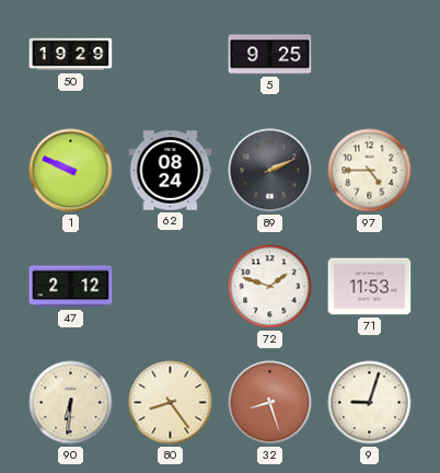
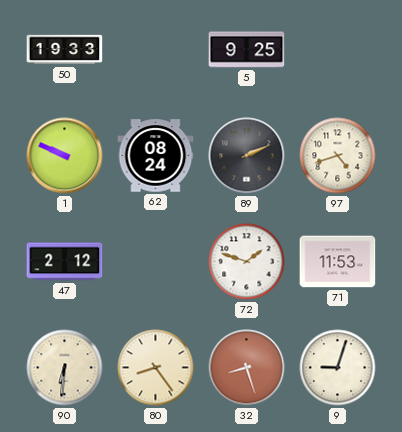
50: 19:29 -> 19:33
97: 4:45 -> 4:42
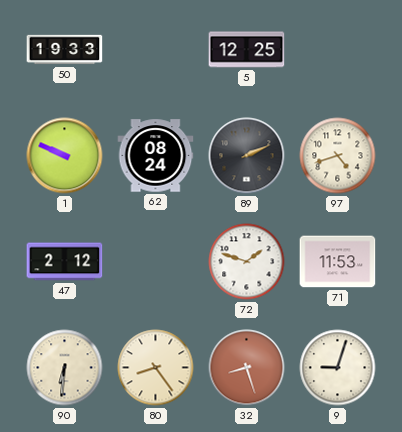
5: 9:25 -> 12:25
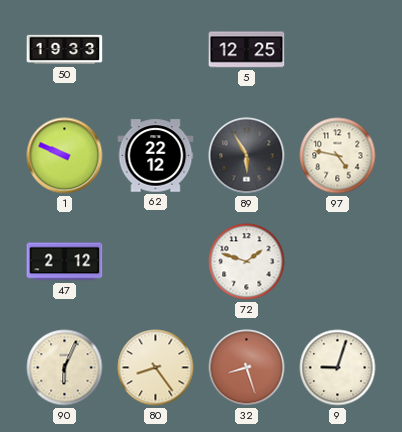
62: 08:24 -> 22:12
89: 2:11 -> 5:55
97: 4:42 -> 4:47
71: 11:53 -> none
90: 6:31 -> 6:04
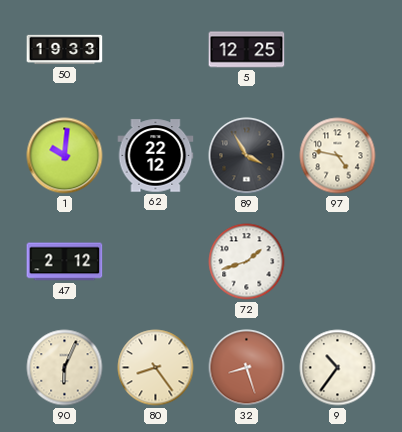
1: 9:49 -> 10:01
89: 5:55 -> 3:55
72: 1:48 -> 1:42
9: 9:03 -> 10:36
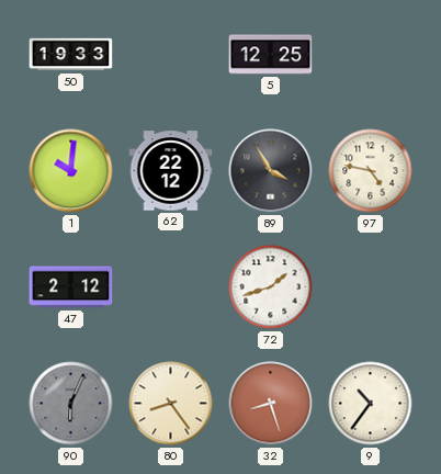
90 dial: cream -> grey
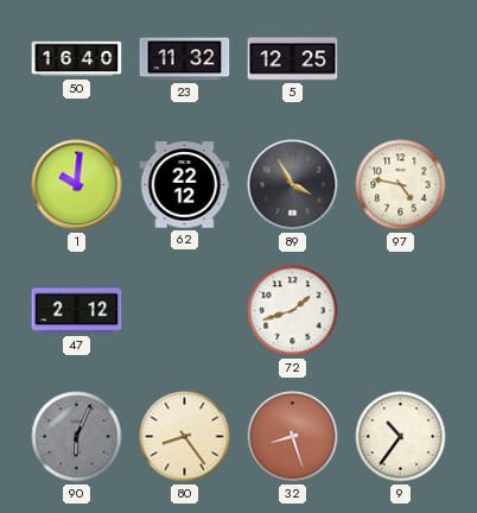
50: 19:33 -> 16:40
23: none -> 11:32
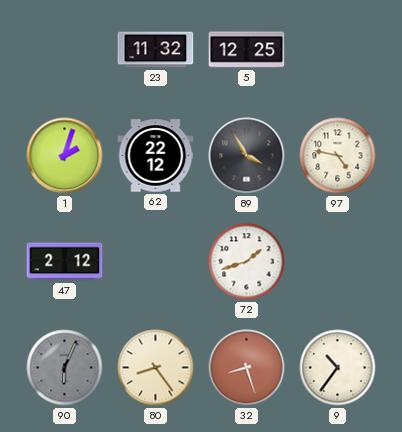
50: 16:40 -> none
1: 10:01 -> 2:03
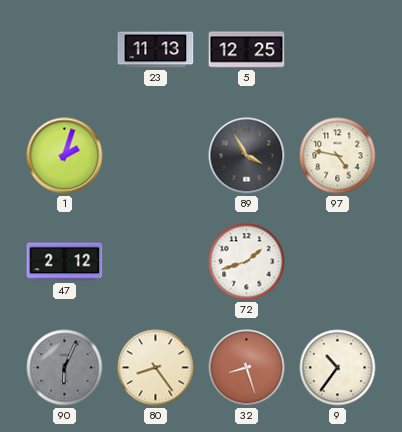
23: 11:32 -> 11:13
62: 22:12 -> none
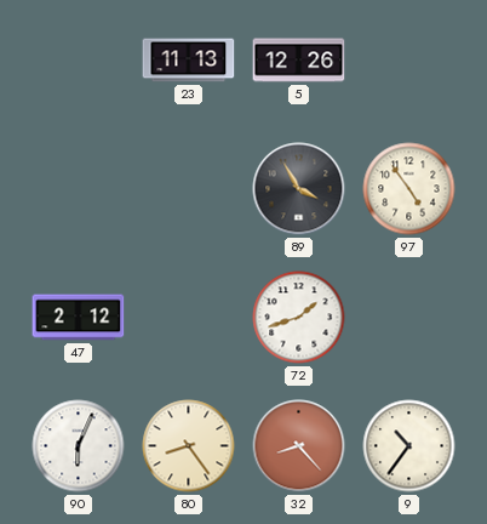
5: 12:25 -> 12:26
1: 2:03 -> none
97: 4:47 -> 4:54
90 dial: grey -> white
32: 8:27 -> 8:23
